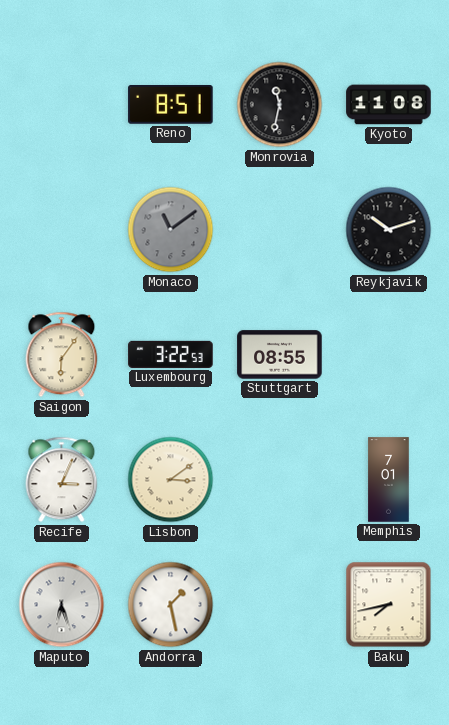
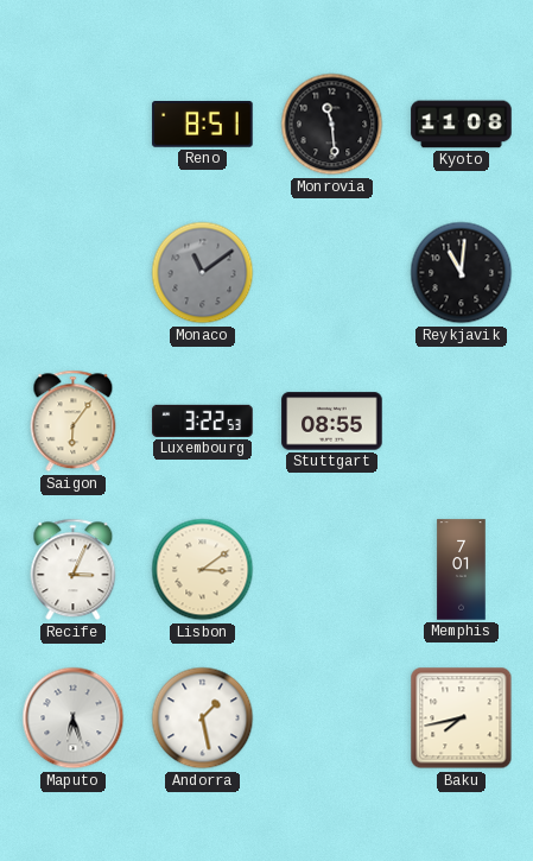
Monrovia: 11:32 -> 11:29
Reykjavik: 10:12 -> 11:01
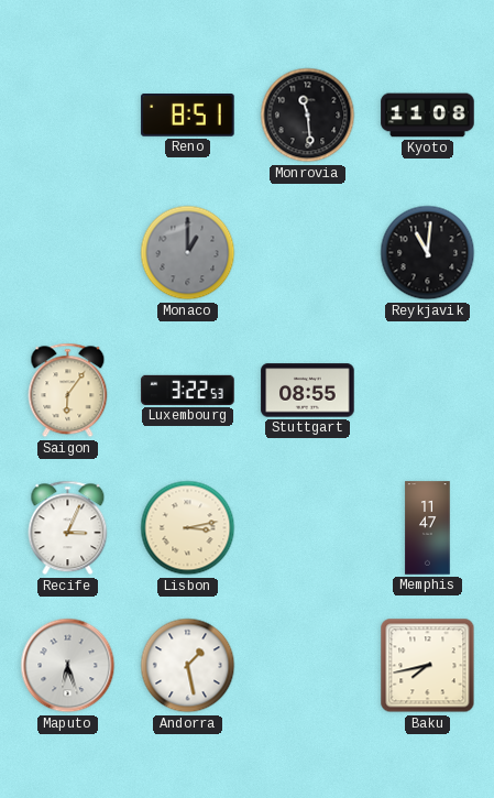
Monaco: 11:09 -> 1:00
Lisbon: 3:09 -> 3:13
Memphis: 7:01 -> 11:47
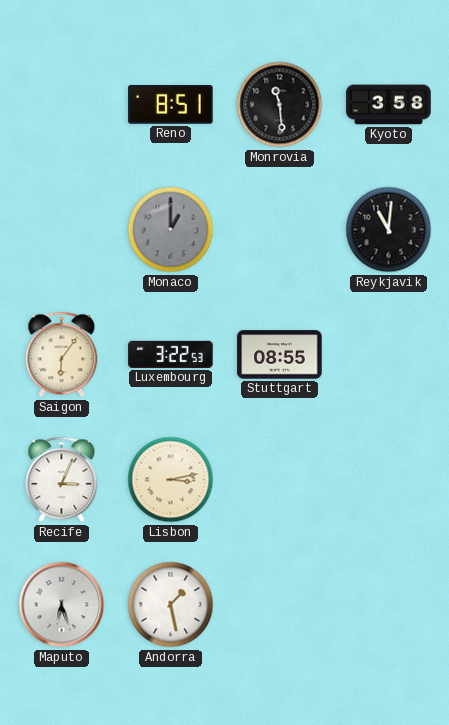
Kyoto: 11:08 -> 3:58
Memphis: 11:47 -> none
Baku: 7:43 -> none
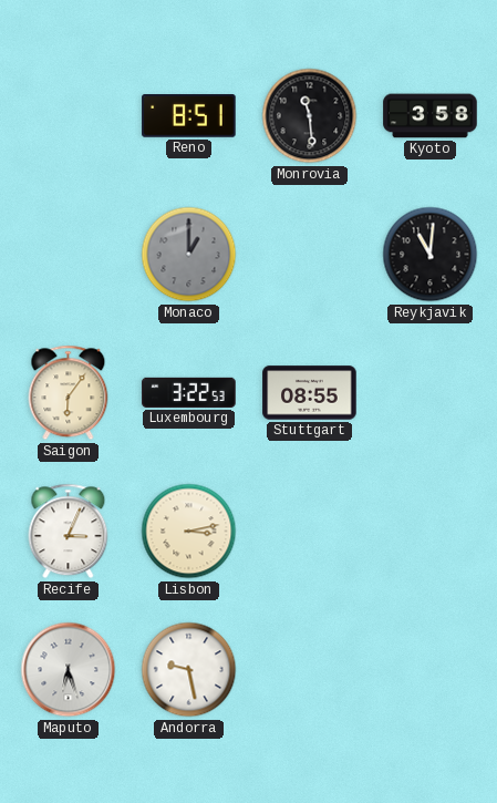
Andorra: 1:28 -> 9:28
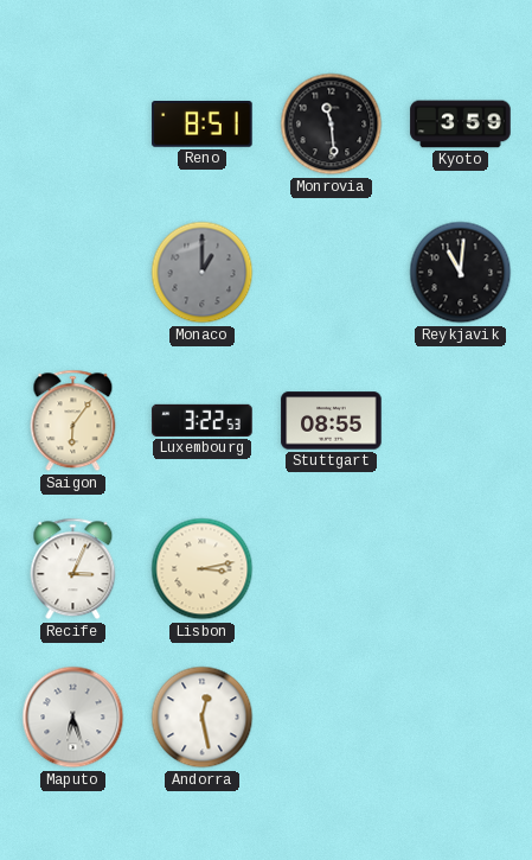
Kyoto: 3:58 -> 3:59
Andorra: 9:28 -> 12:28
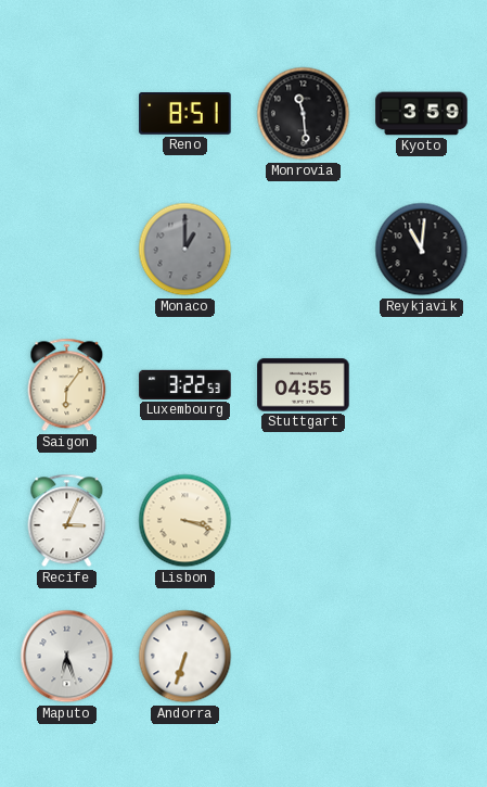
Stuttgart: 08:55 -> 04:55
Lisbon: 3:13 -> 3:18
Andorra: 12:28 -> 6:33
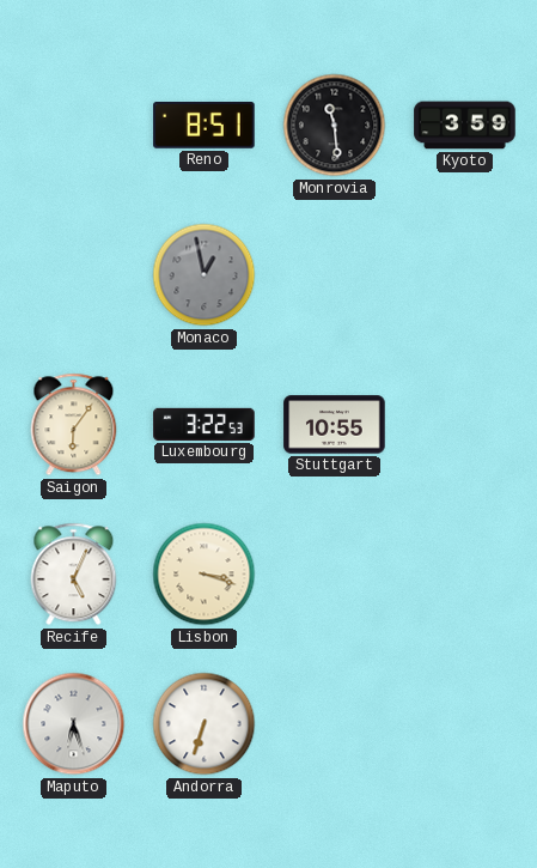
Monaco: 1:00 -> 12:58
Reykjavik: 11:01 -> none
Stuttgart: 04:55 -> 10:55
Recife: 3:04 -> 5:04
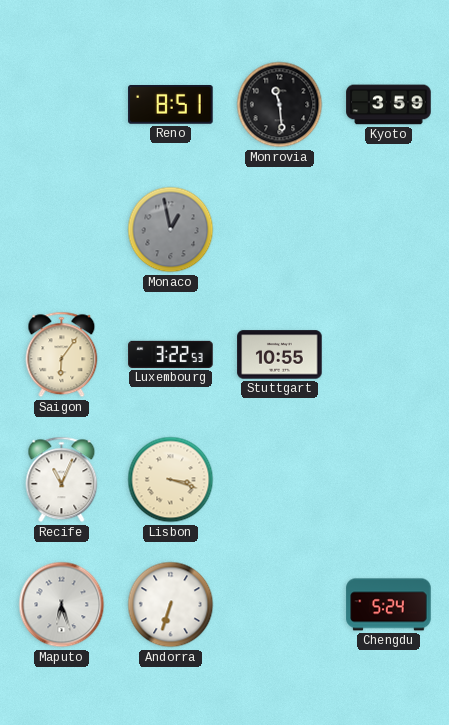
Recife: 5:04 -> 11:04
Chengdu: none -> 5:24
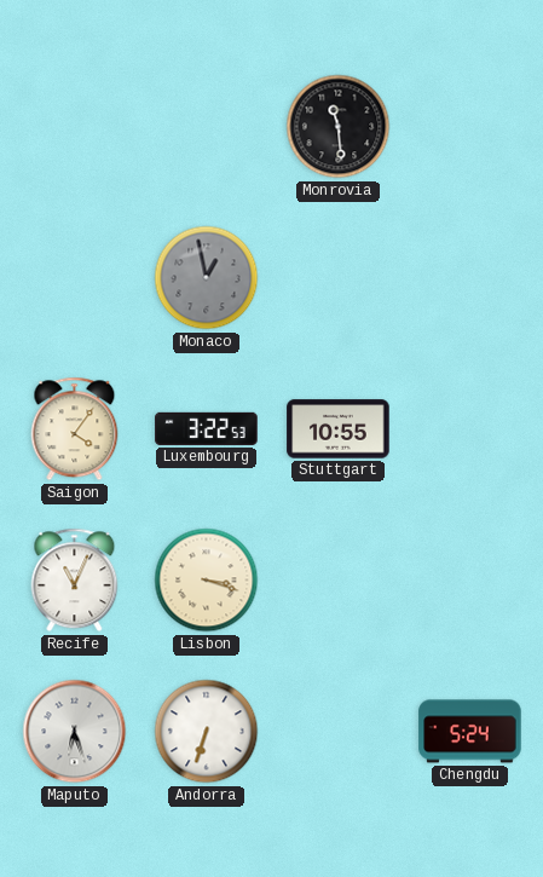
Reno: 8:51 -> none
Kyoto: 3:59 -> none
Saigon: 6:06 -> 4:06
